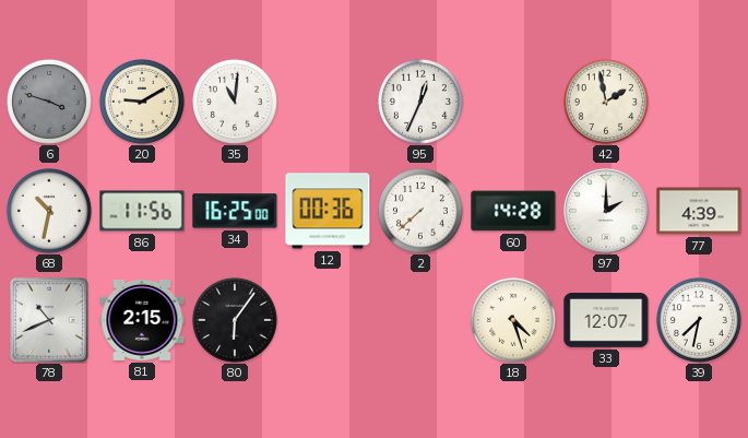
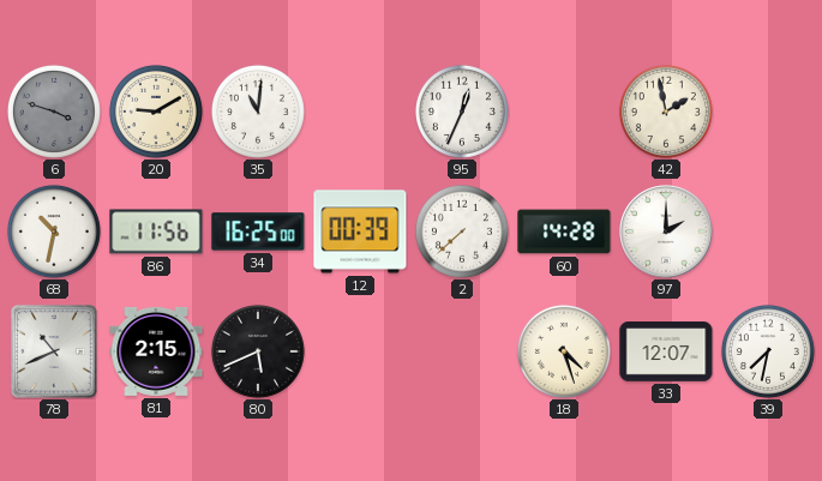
12: 00:36 -> 00:39
77: 4:39 -> none
80: 6:06 -> 5:41
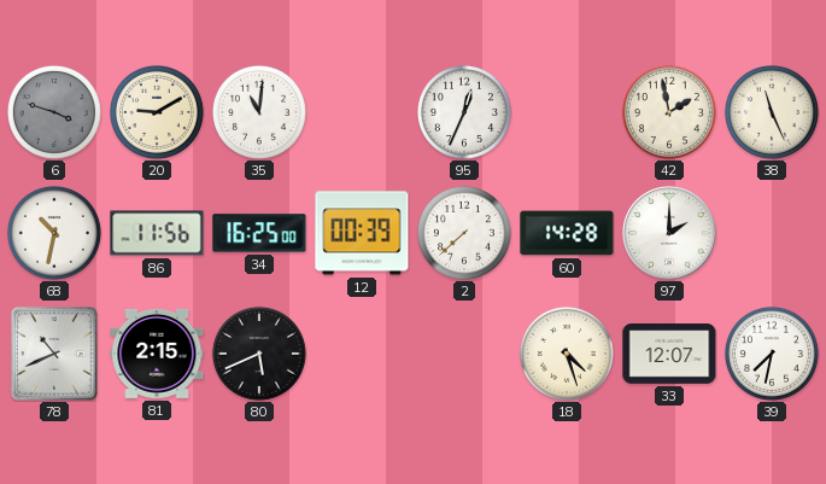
38: none -> 11:26
